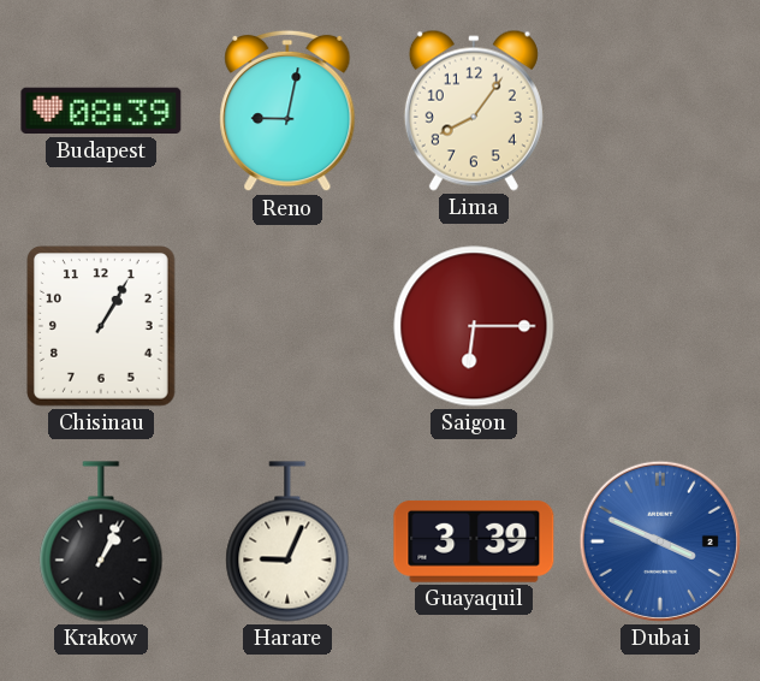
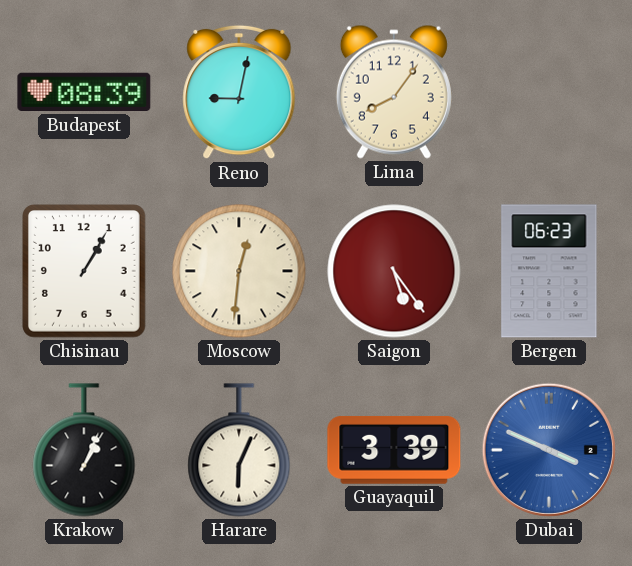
Moscow: none -> 12:31
Saigon: 6:15 -> 5:24
Bergen: none -> 06:23
Harare: 9:04 -> 6:04
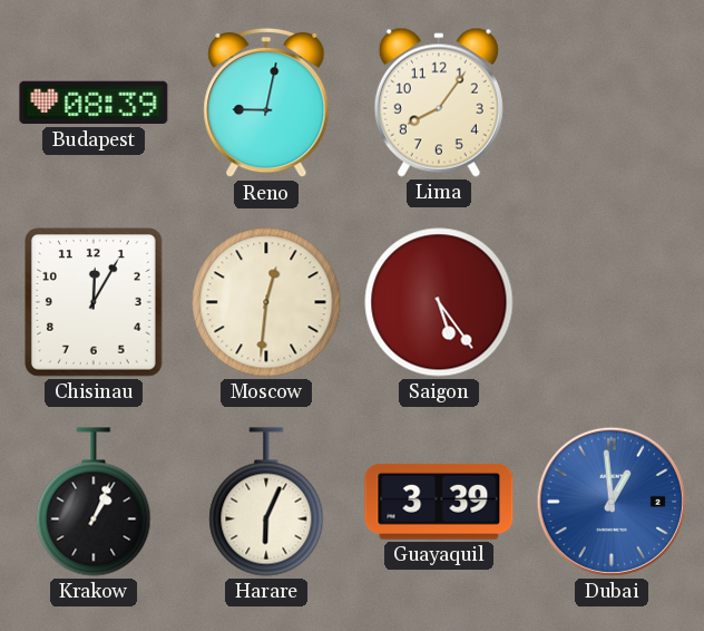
Chisinau: 1:05 -> 12:05
Bergen: 06:23 -> none
Dubai: 3:49 -> 12:59
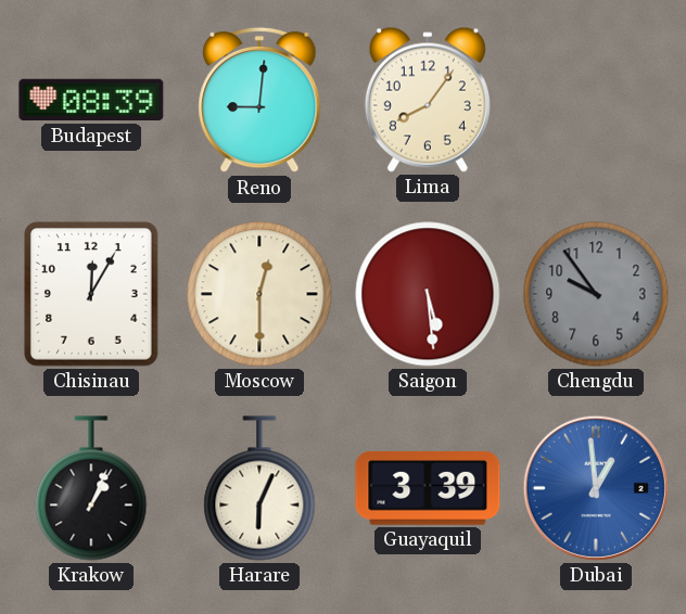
Reno: 9:02 -> 9:01
Moscow: 12:31 -> 12:30
Saigon: 5:24 -> 5:29
Chengdu: none -> 9:54
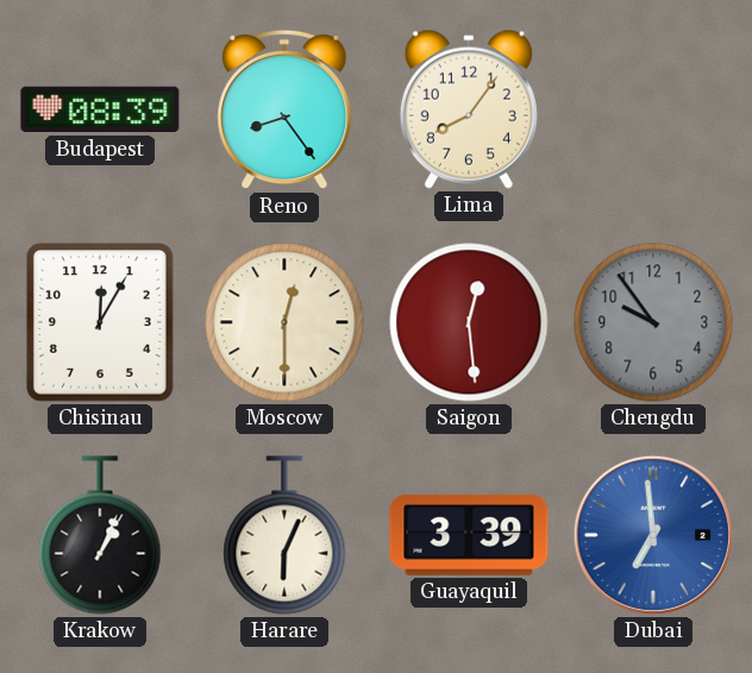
Reno: 9:01 -> 8:24
Saigon: 5:29 -> 12:29
Dubai: 12:59 -> 6:59
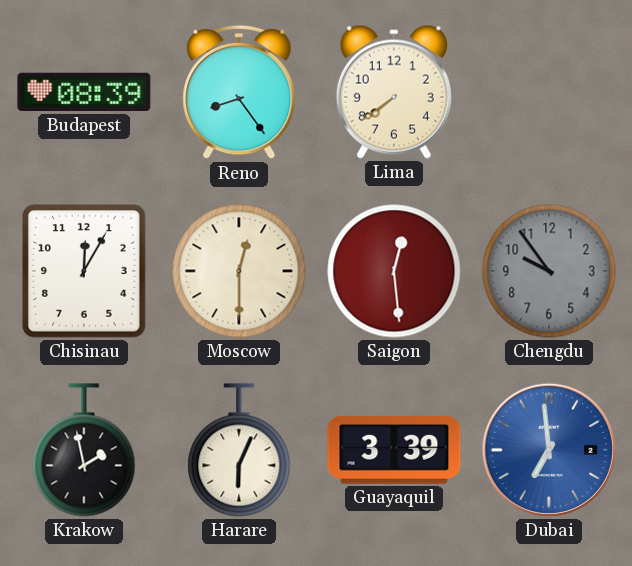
Lima: 8:06 -> 7:39
Krakow: 1:04 -> 1:58
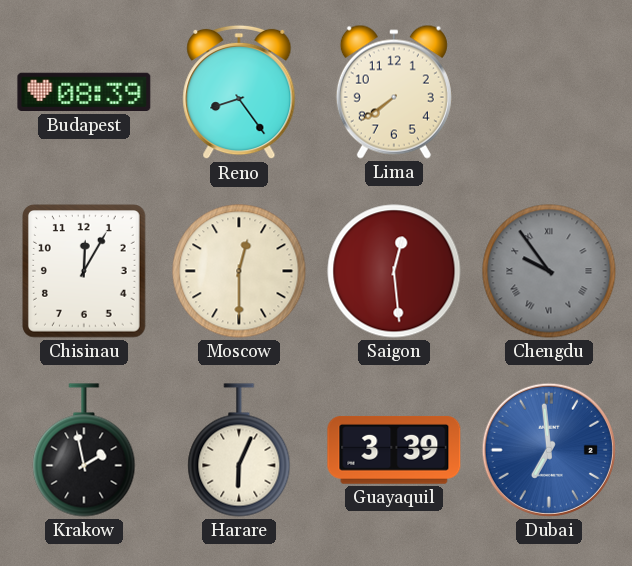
Chengdu numerals: Arabic -> Roman
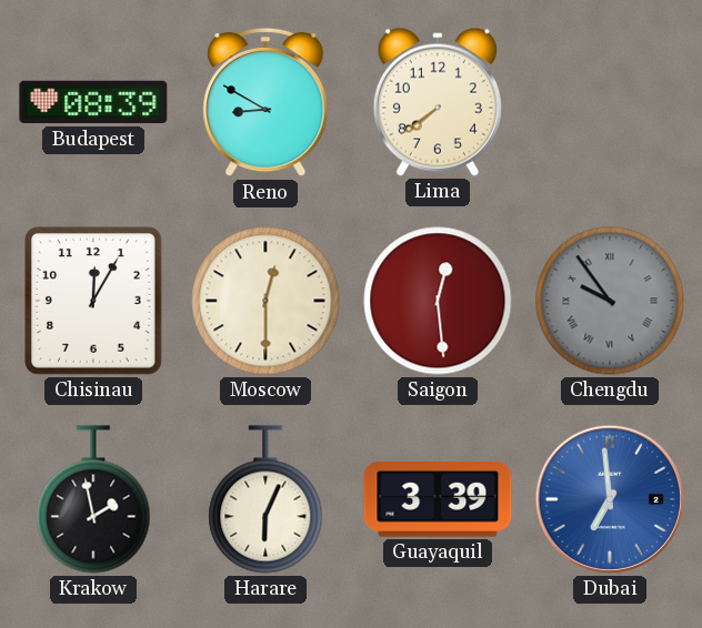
Reno: 8:24 -> 8:50
